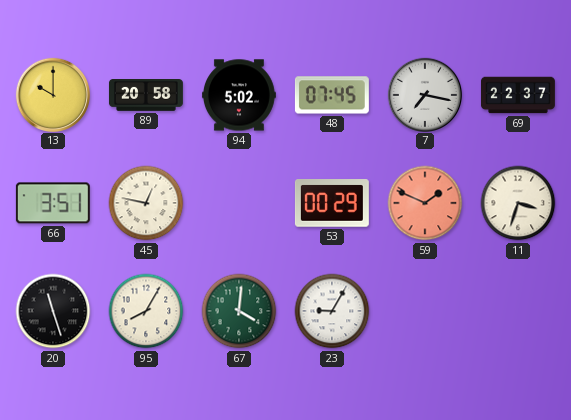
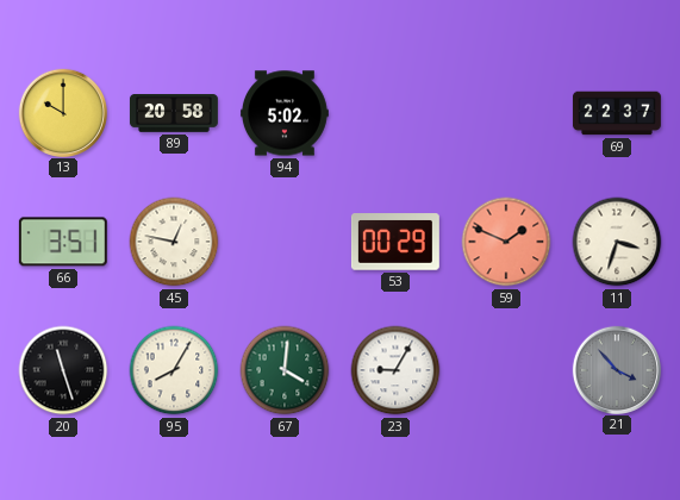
48: 07:45 -> none
7: 7:17 -> none
21: none -> 3:53
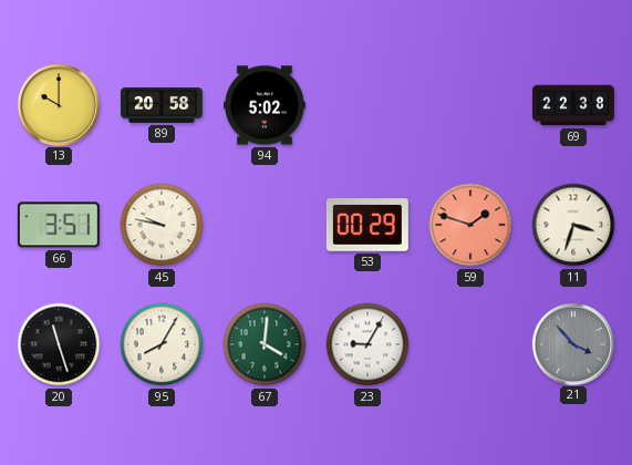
69: 22:37 -> 22:38
45: 12:47 -> 9:47
59: 1:49 -> 1:48
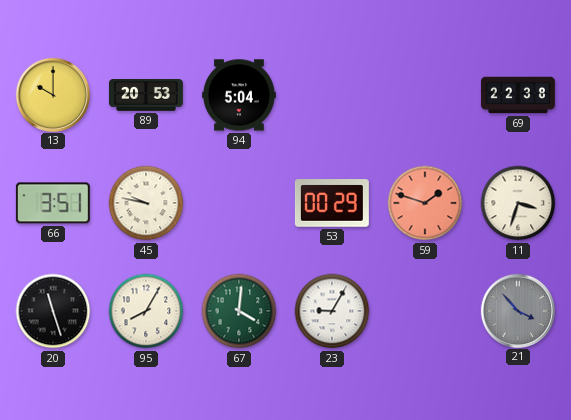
89: 20:58 -> 20:53
94: 5:02 -> 5:04
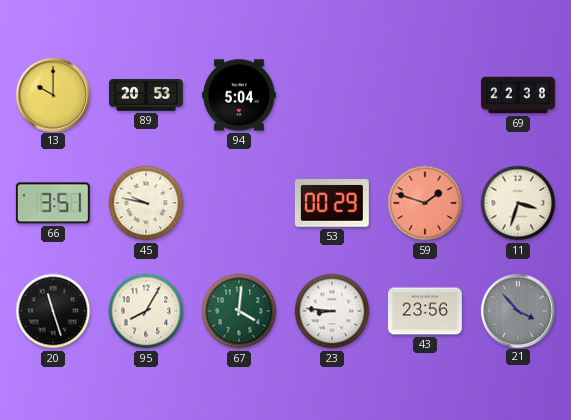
23: 9:05 -> 8:46
43: none -> 23:56
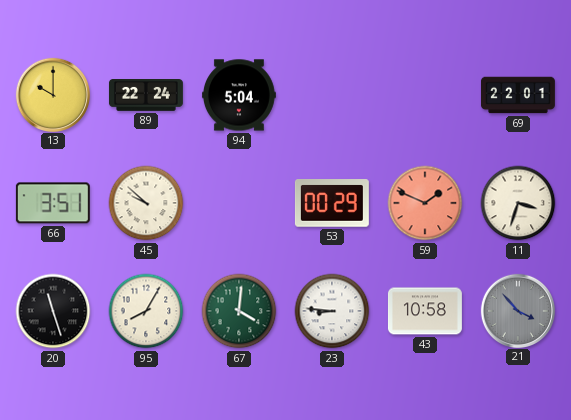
89: 20:53 -> 22:24
69: 22:38 -> 22:01
45: 9:47 -> 9:52
59: 1:48 -> 1:49
43: 23:56 -> 10:58
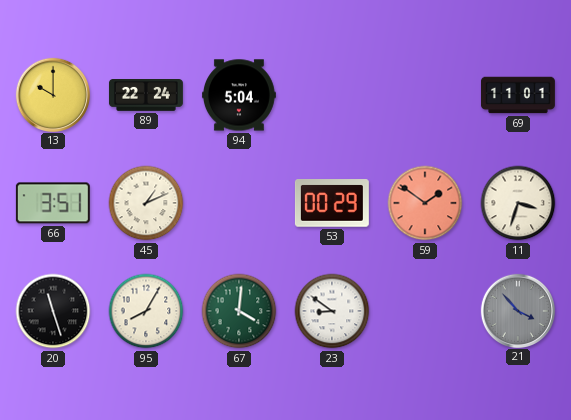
69: 22:01 -> 11:01
45: 9:52 -> 1:11
59: 1:49 -> 1:51
23: 8:46 -> 8:51
43: 10:58 -> none
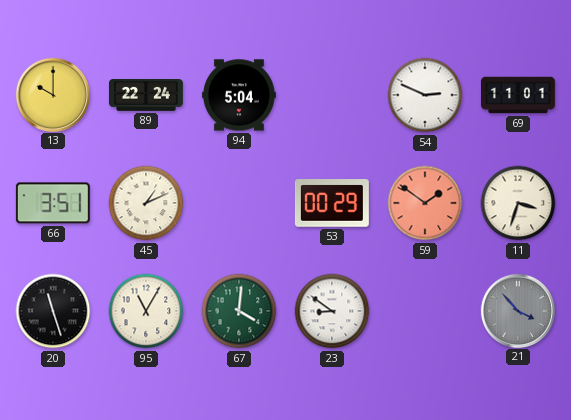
54: none -> 2:49
95: 8:05 -> 11:05
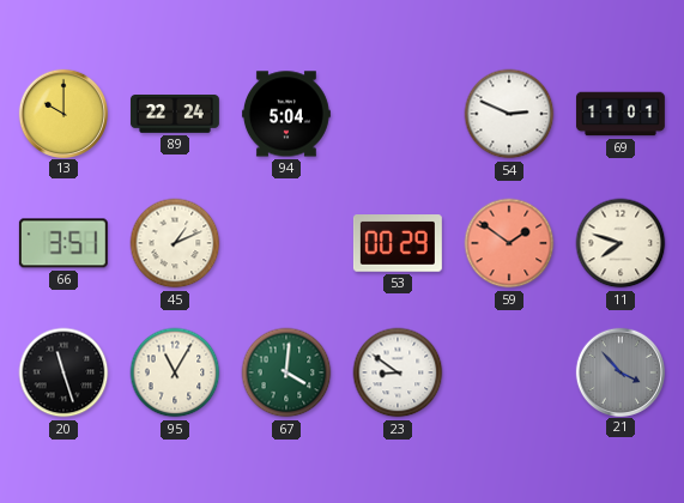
11: 3:33 -> 7:48
